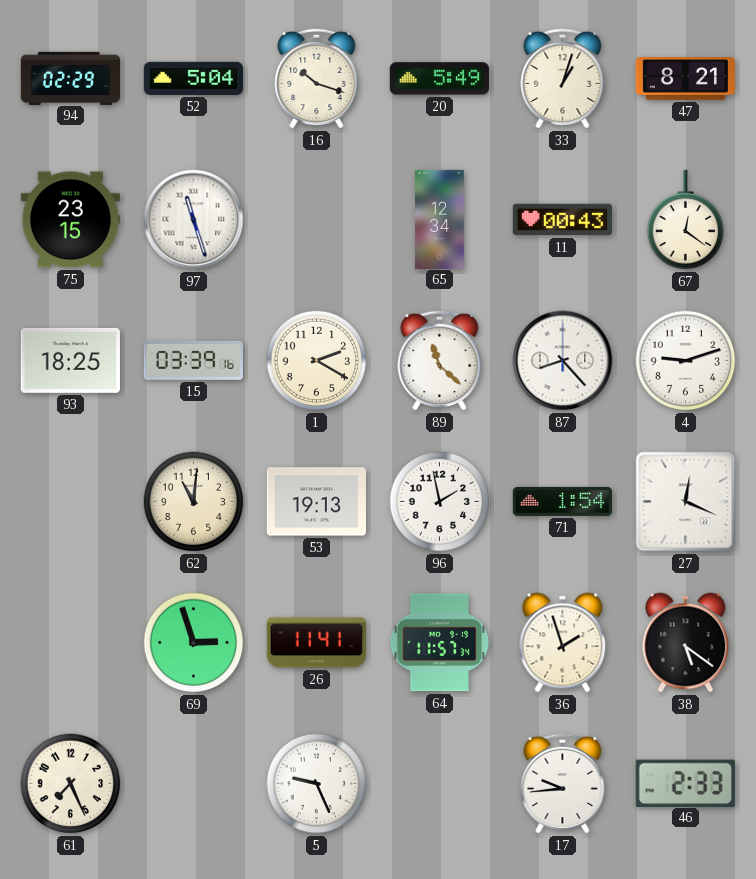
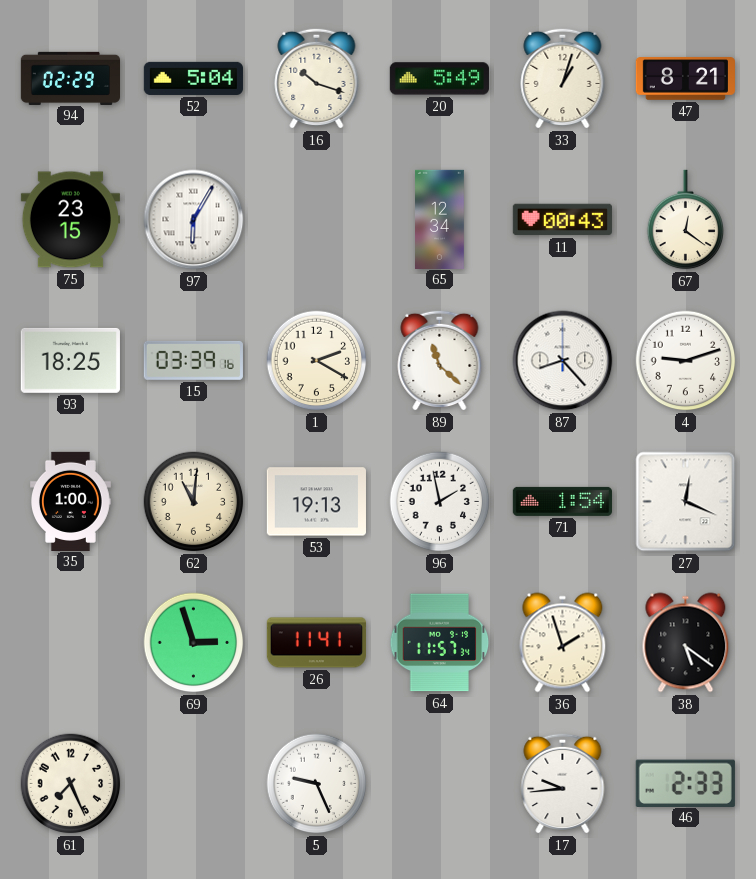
97: 11:27 -> 6:05
35: none -> 1:00
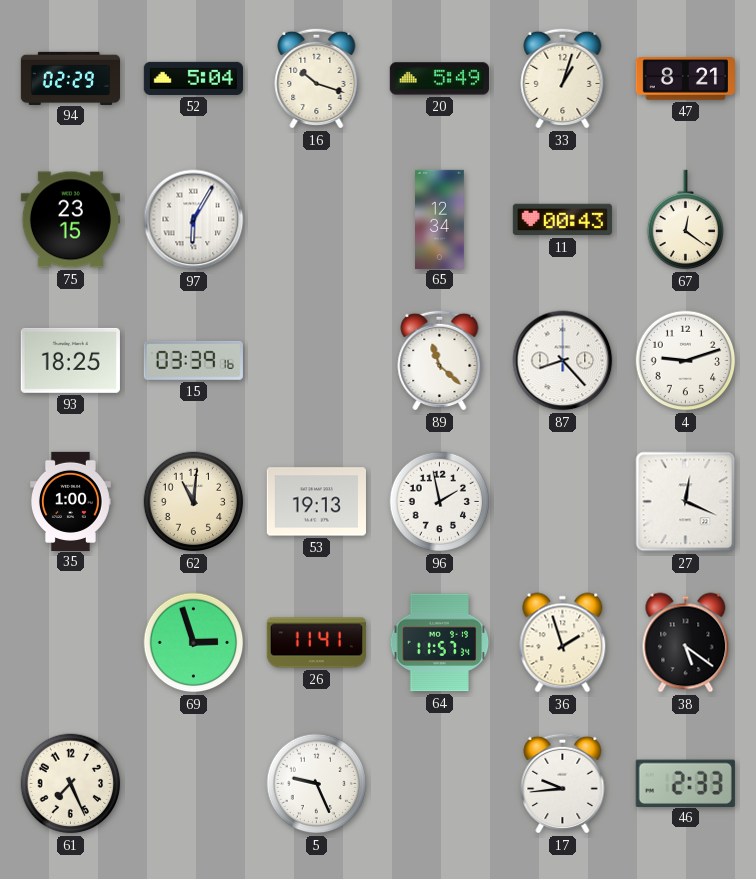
1: 2:20 -> none
71: 1:54 -> none
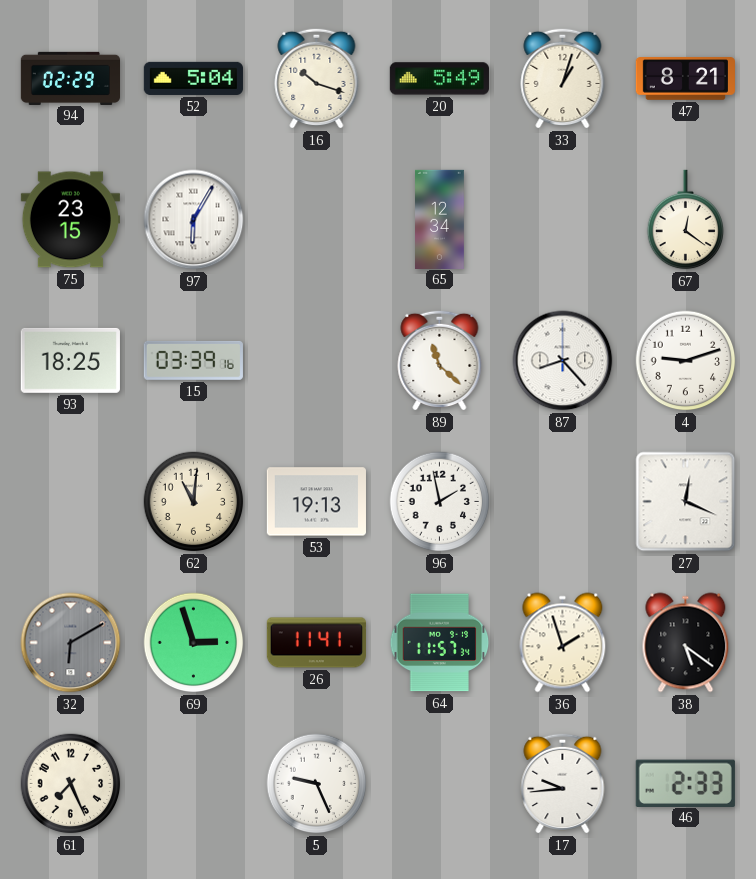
11: 00:43 -> none
35: 1:00 -> none
32: none -> 6:10
